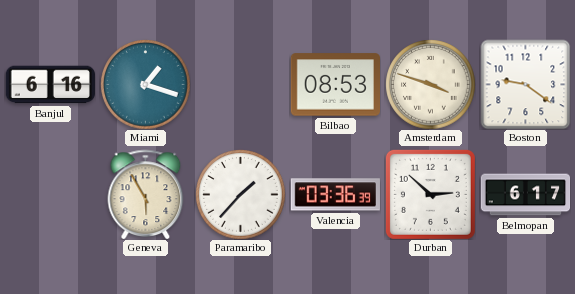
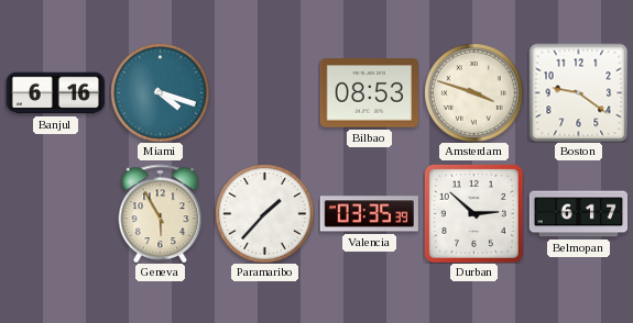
Miami: 1:18 -> 4:18
Valencia: 03:36 -> 03:35
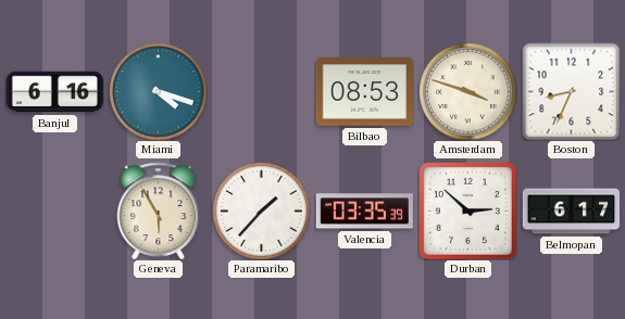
Boston: 9:21 -> 8:34
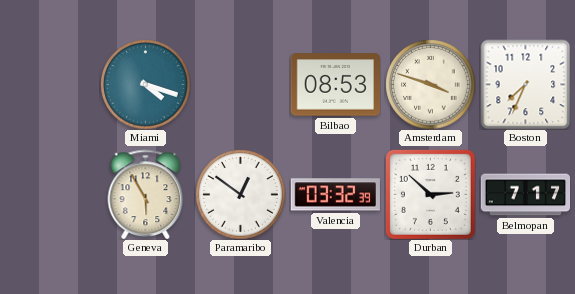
Banjul: 6:16 -> none
Boston: 8:34 -> 7:34
Paramaribo: 1:37 -> 12:51
Valencia: 03:35 -> 03:32
Belmopan: 6:17 -> 7:17
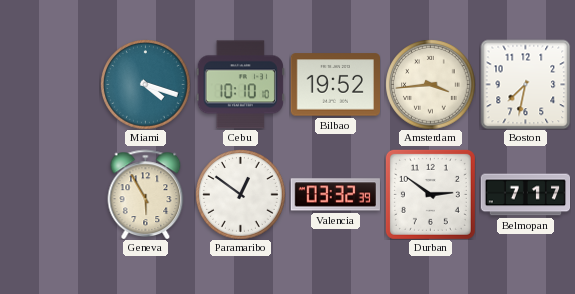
Cebu: none -> 10:10
Bilbao: 08:53 -> 19:52
Amsterdam: 3:48 -> 3:44
Boston: 7:34 -> 7:32
Durban: 2:52 -> 2:51
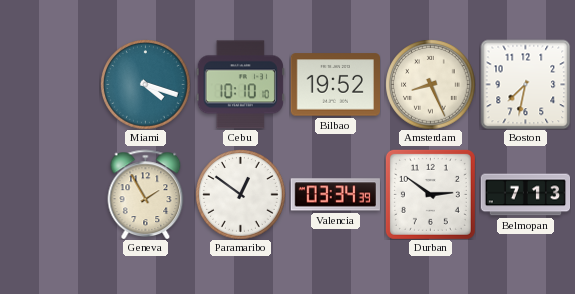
Amsterdam: 3:44 -> 8:26
Geneva: 5:55 -> 1:55
Valencia: 03:32 -> 03:34
Belmopan: 7:17 -> 7:13
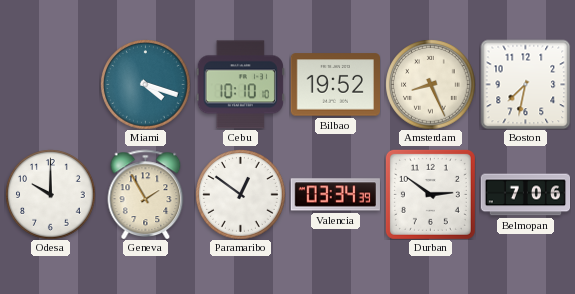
Odesa: none -> 10:00
Belmopan: 7:13 -> 7:06
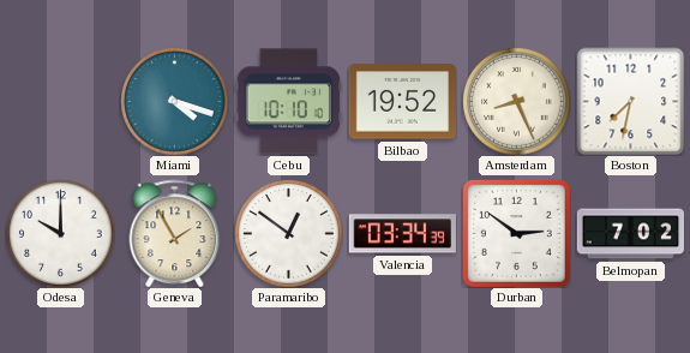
Belmopan: 7:06 -> 7:02
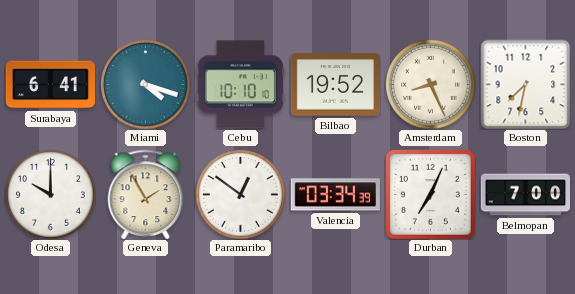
Surabaya: none -> 6:41
Durban: 2:51 -> 7:04
Belmopan: 7:02 -> 7:00
